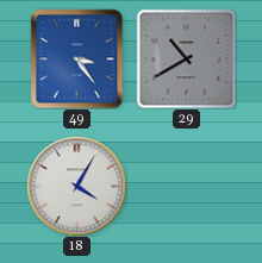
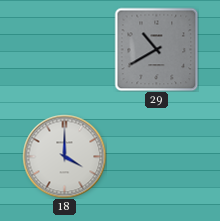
49: 3:24 -> none
18: 4:05 -> 4:00
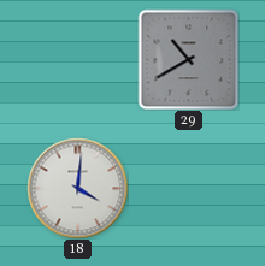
18: 4:00 -> 4:01
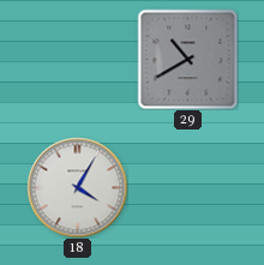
18: 4:01 -> 4:05
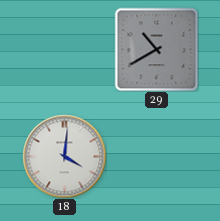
18: 4:05 -> 4:01
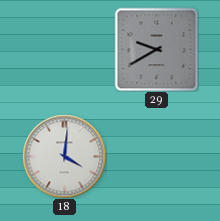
29: 10:40 -> 9:40
